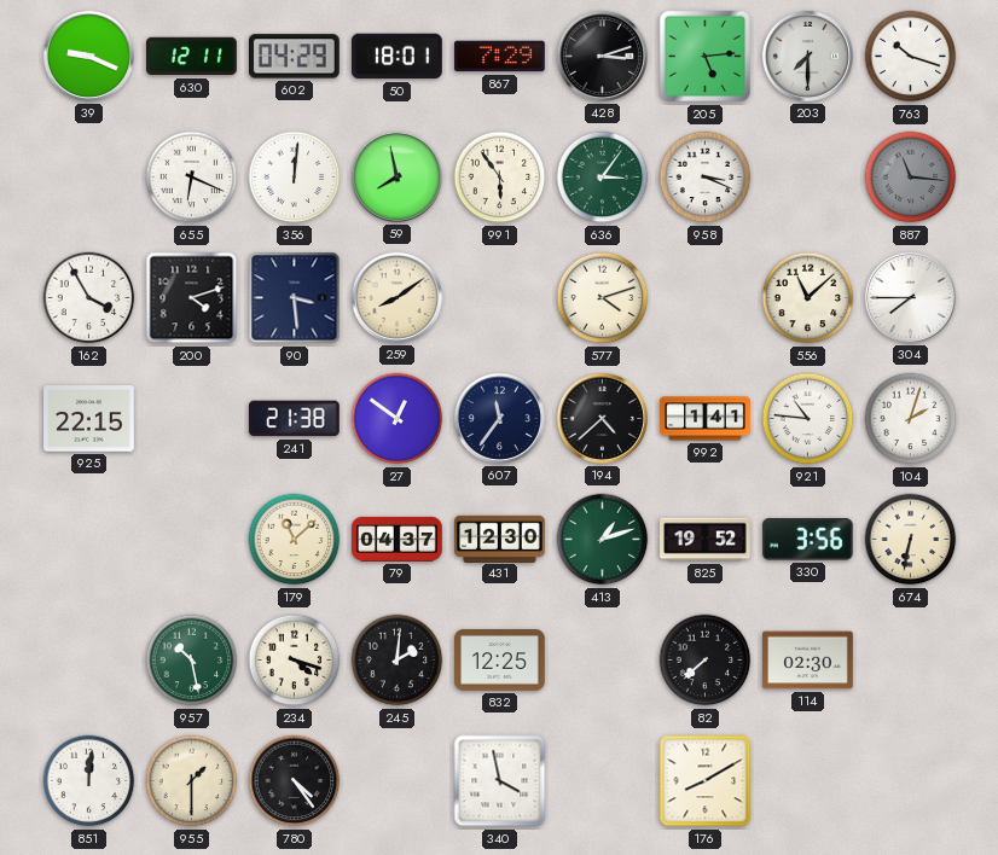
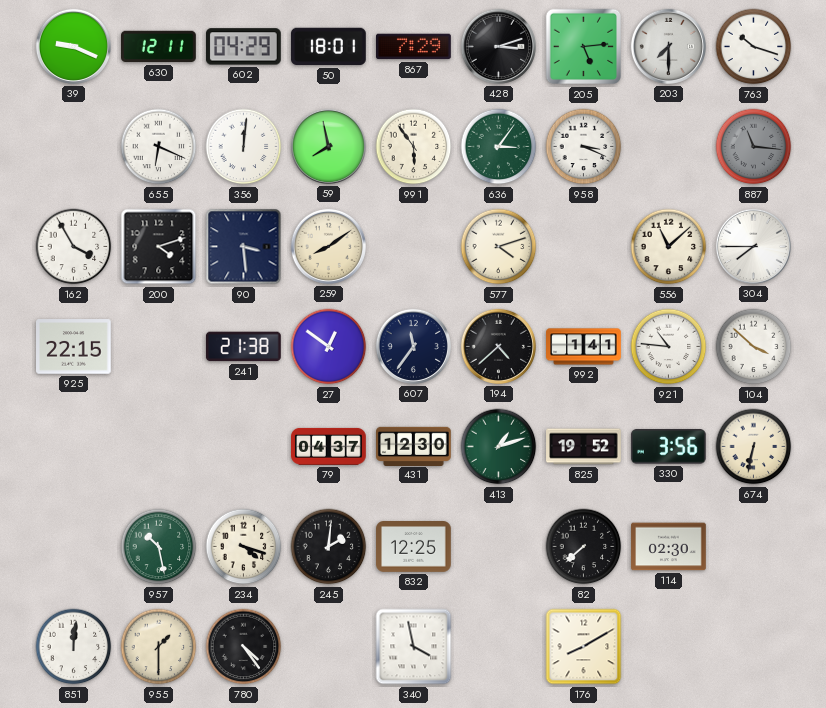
104: 2:03 -> 3:52
179: 11:08 -> none
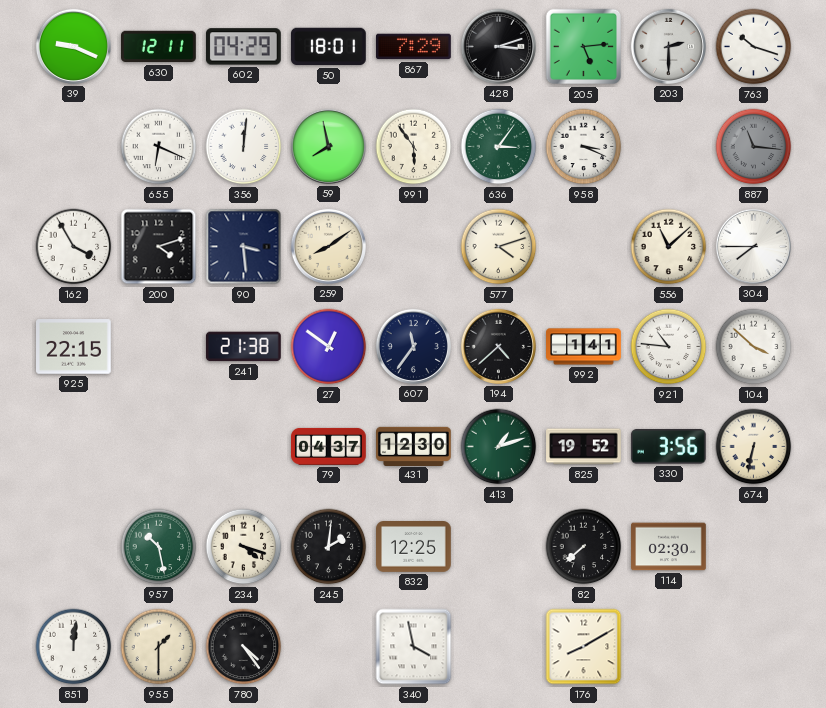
203: 7:30 -> 2:30
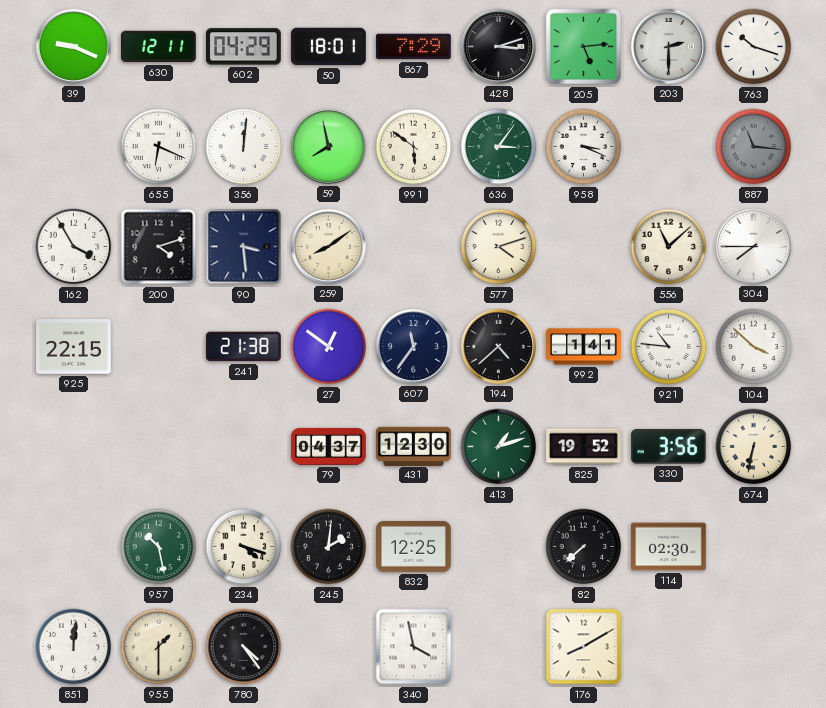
991: 5:54 -> 5:51
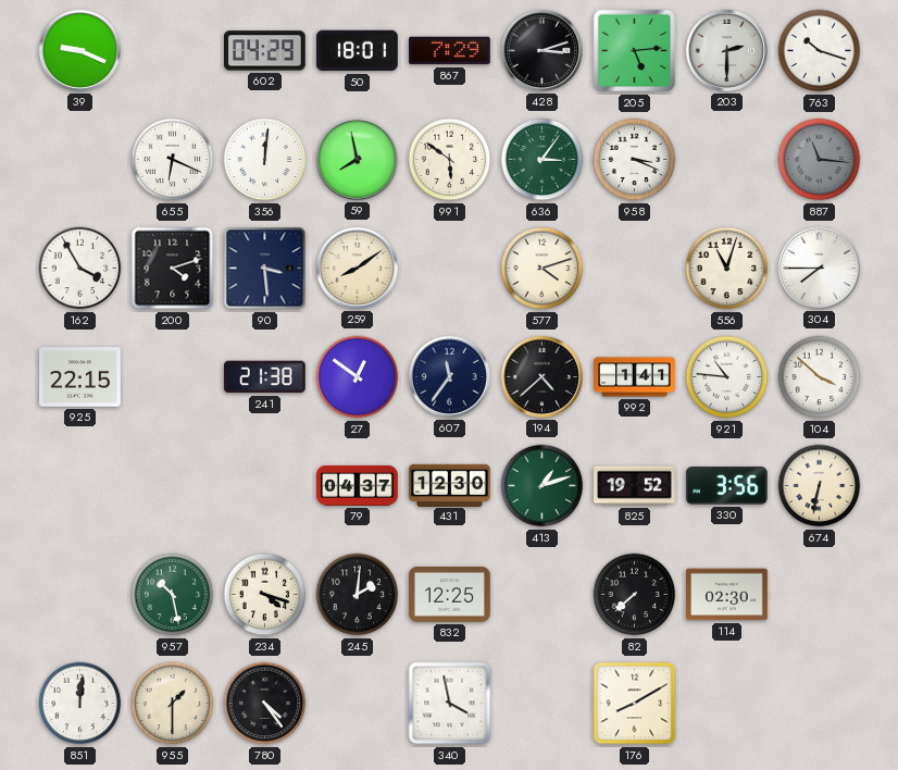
630: 12:11 -> none
556: 11:08 -> 11:03
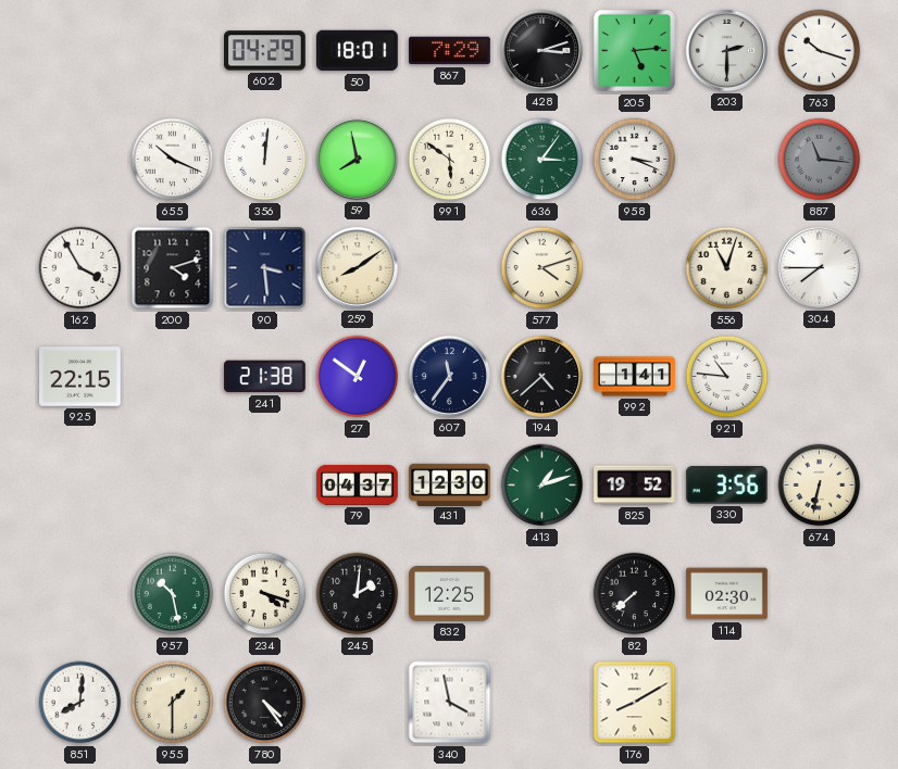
39: 9:19 -> none
655: 6:19 -> 10:19
104: 3:52 -> none
851: 12:01 -> 8:01
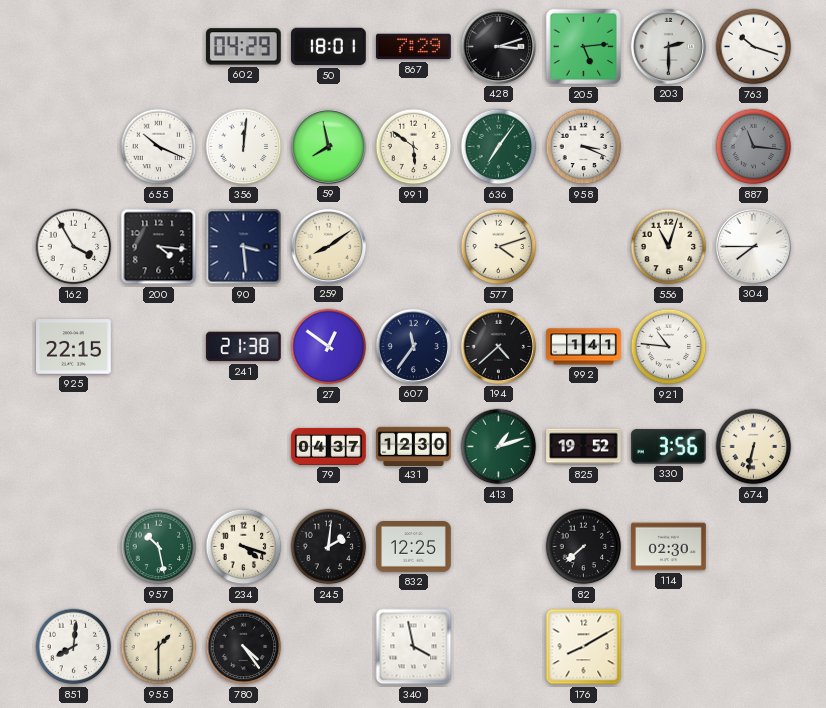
636: 3:06 -> 7:06
200: 4:12 -> 4:16
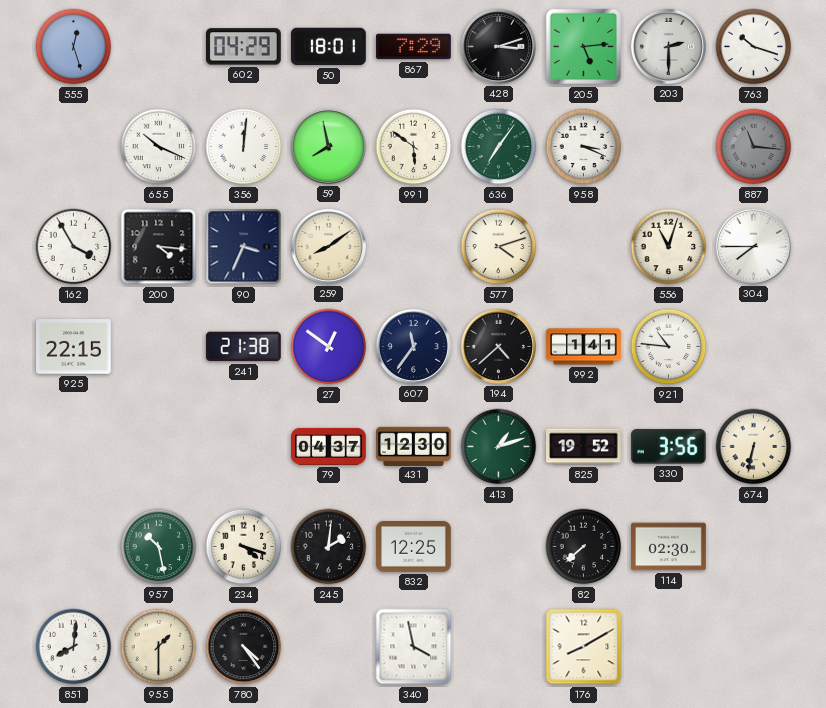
555: none -> 12:27
90: 3:29 -> 3:34
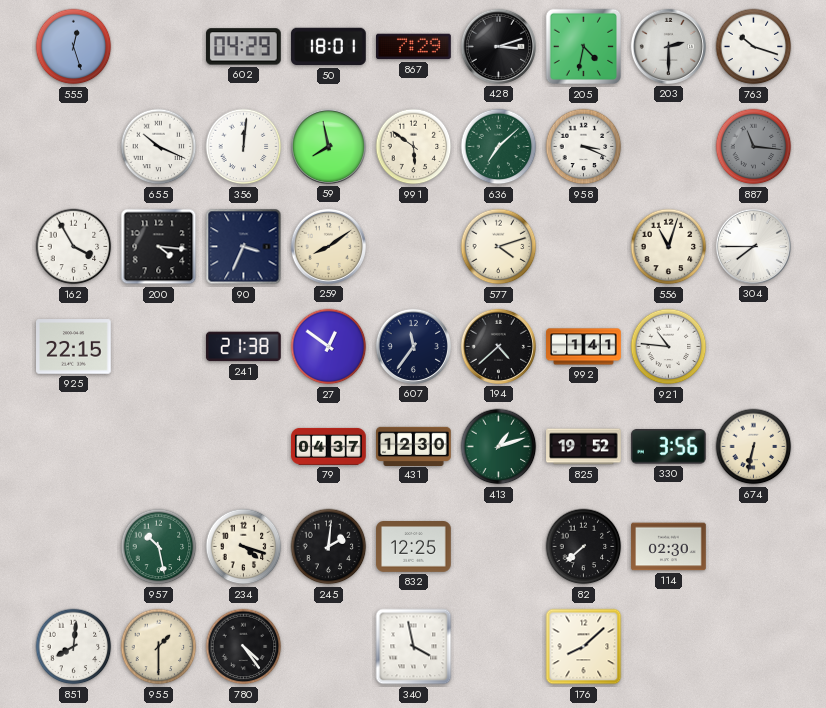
205: 5:14 -> 4:32
636: 7:06 -> 7:08
176: 8:10 -> 8:08
